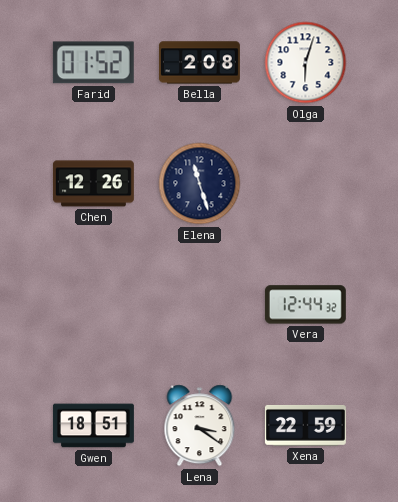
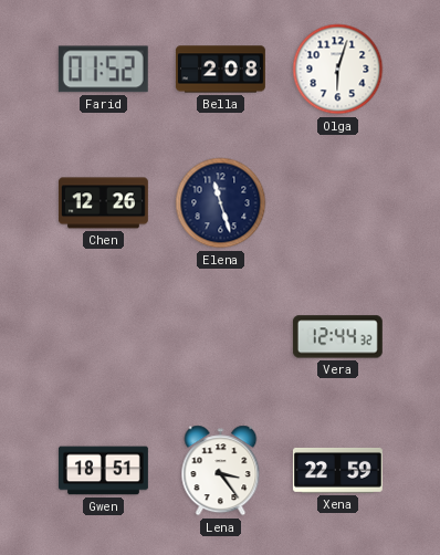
Lena: 3:21 -> 3:24
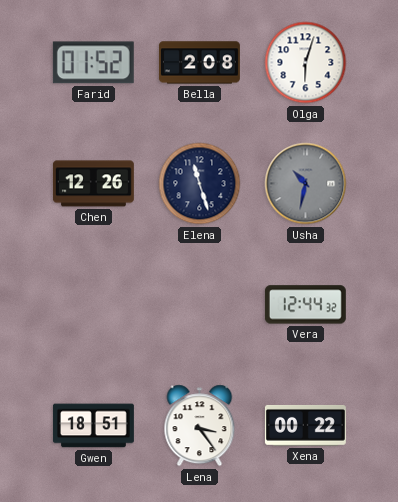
Usha: none -> 10:32
Xena: 22:59 -> 00:22
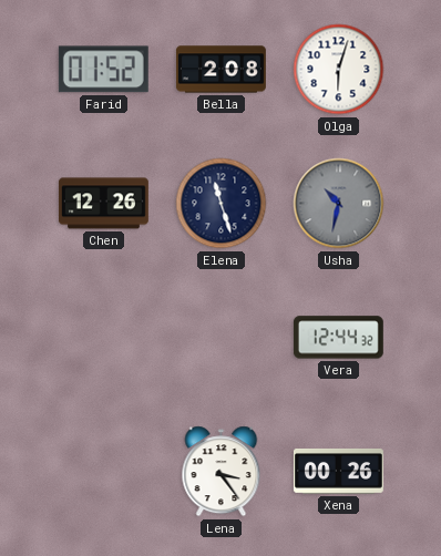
Gwen: 18:51 -> none
Xena: 00:22 -> 00:26
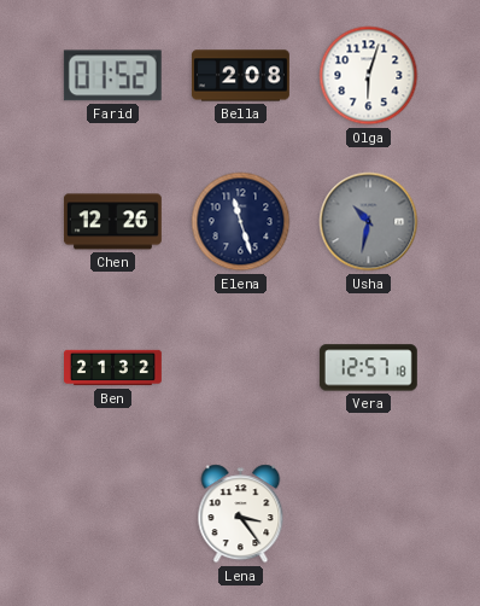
Ben: none -> 21:32
Vera: 12:44 -> 12:57
Xena: 00:26 -> none
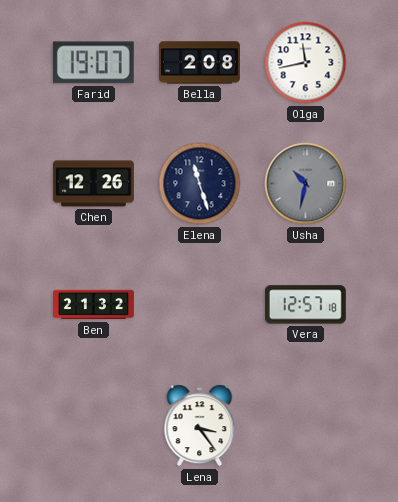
Farid: 01:52 -> 19:07
Olga: 6:03 -> 11:43
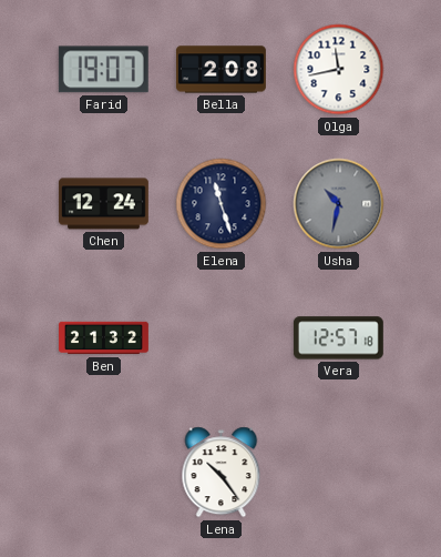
Chen: 12:26 -> 12:24
Lena: 3:24 -> 10:24
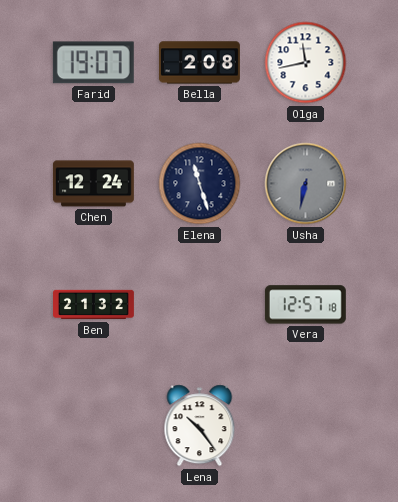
Usha: 10:32 -> 6:32
